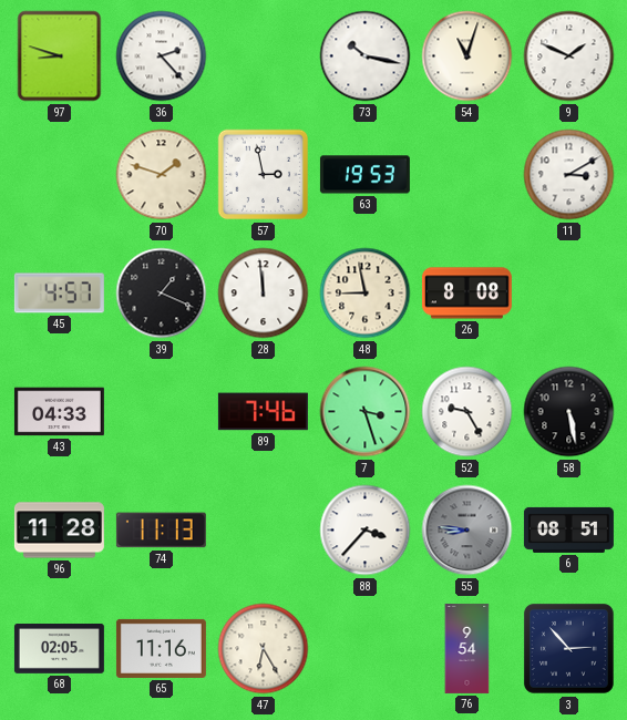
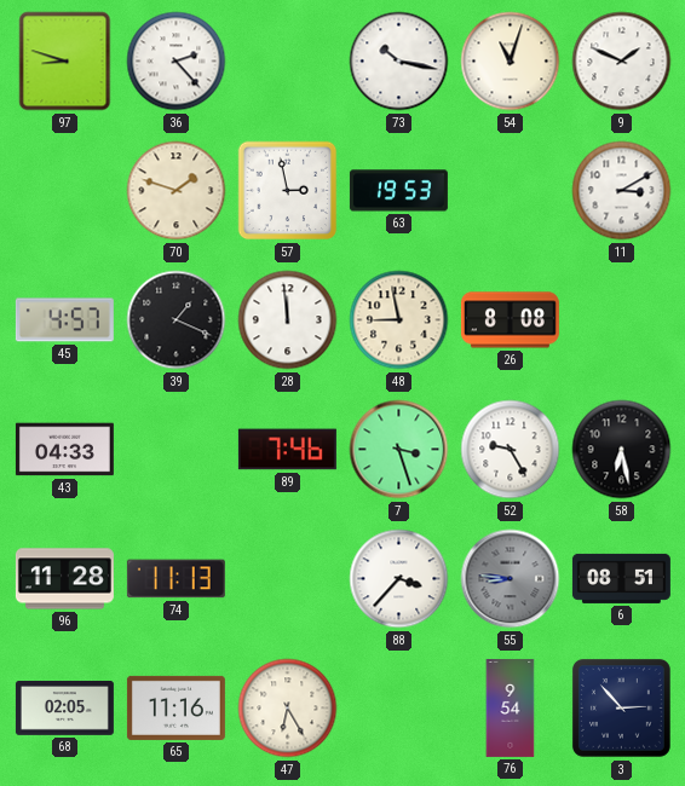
58: 5:28 -> 6:28
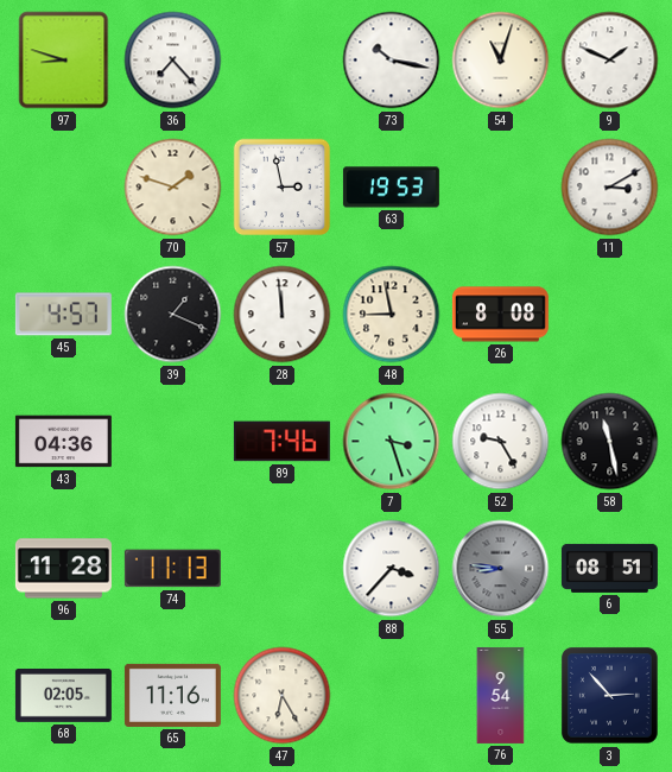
36: 2:23 -> 7:23
43: 04:33 -> 04:36
58: 6:28 -> 11:28
